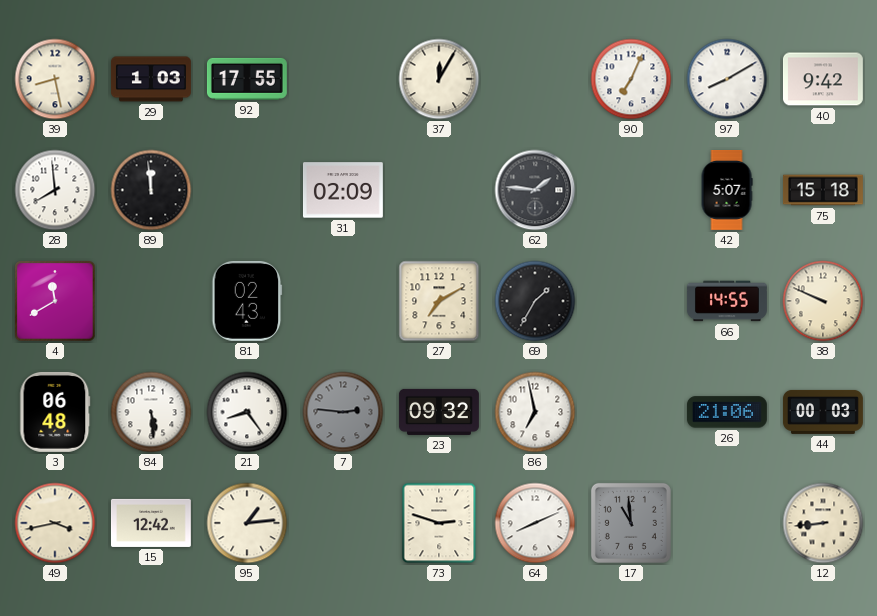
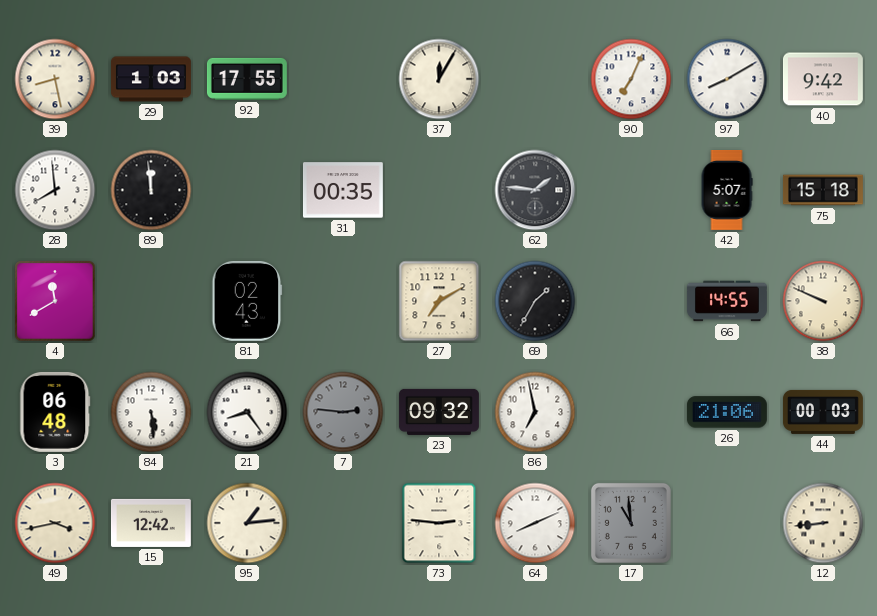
31: 02:09 -> 00:35
73: 2:48 -> 2:46
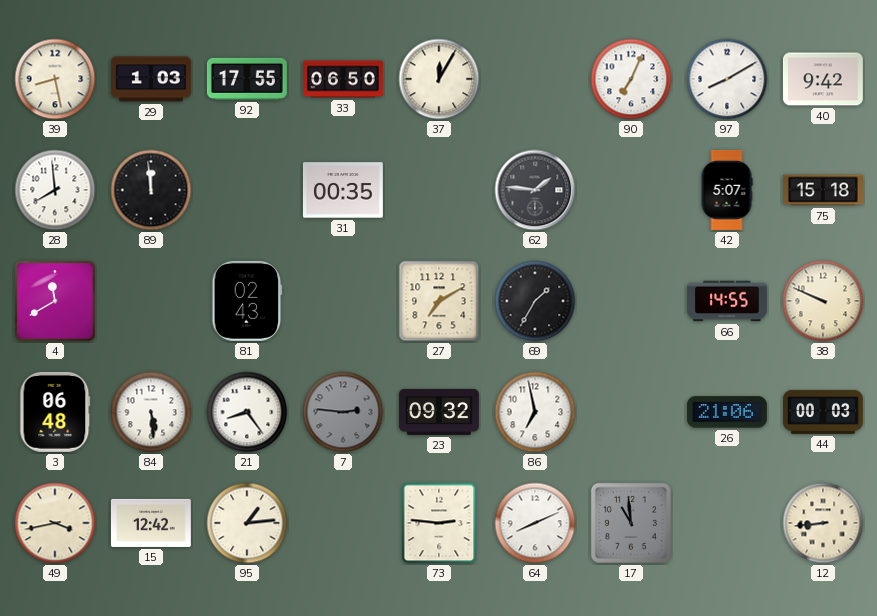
33: none -> 06:50
